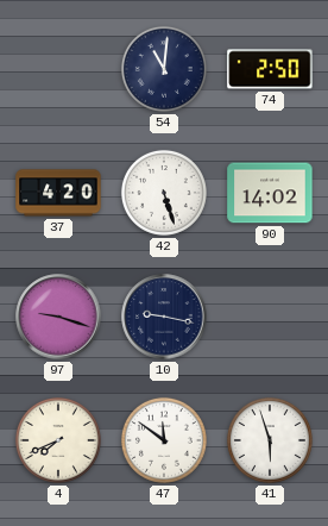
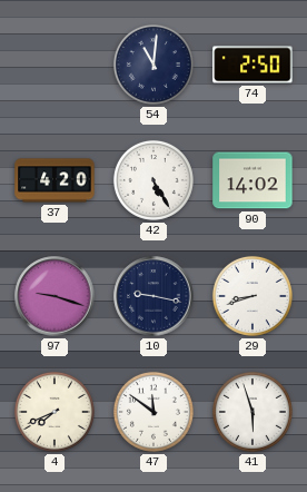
42: 5:27 -> 5:25
29: none -> 8:42
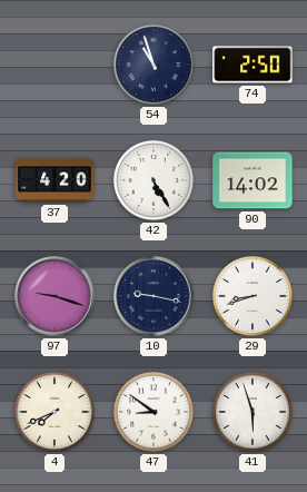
54: 11:01 -> 10:57
47: 11:51 -> 8:51
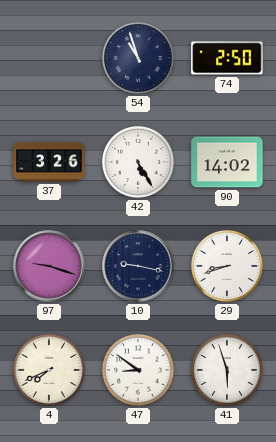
37: 4:20 -> 3:26
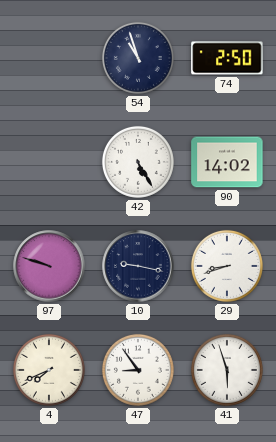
37: 3:26 -> none
97: 9:18 -> 9:48
47: 8:51 -> 8:54
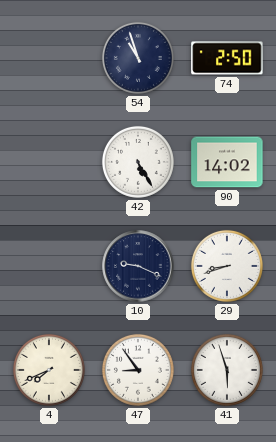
97: 9:48 -> none
10: 9:17 -> 9:19
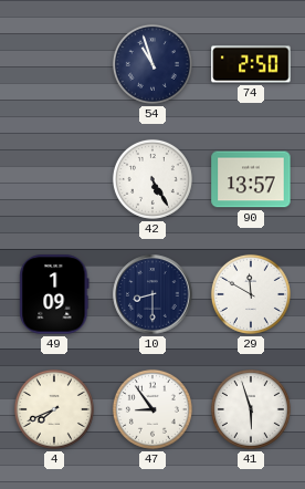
90: 14:02 -> 13:57
49: none -> 1:09
10: 9:19 -> 8:30
29: 8:42 -> 11:50
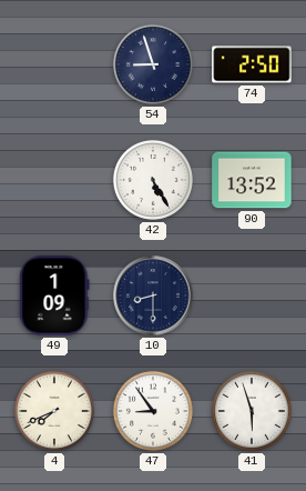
54: 10:57 -> 8:57
90: 13:57 -> 13:52
29: 11:50 -> none
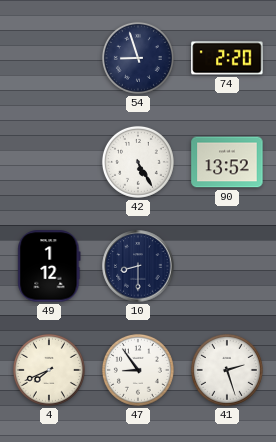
74: 2:50 -> 2:20
49: 1:09 -> 1:12
41: 5:57 -> 2:27
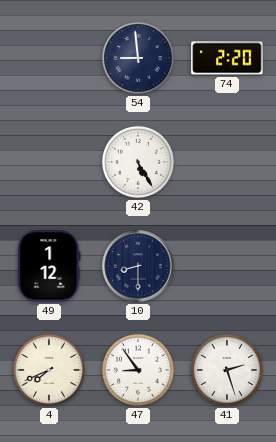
54: 8:57 -> 8:59
90: 13:52 -> none
